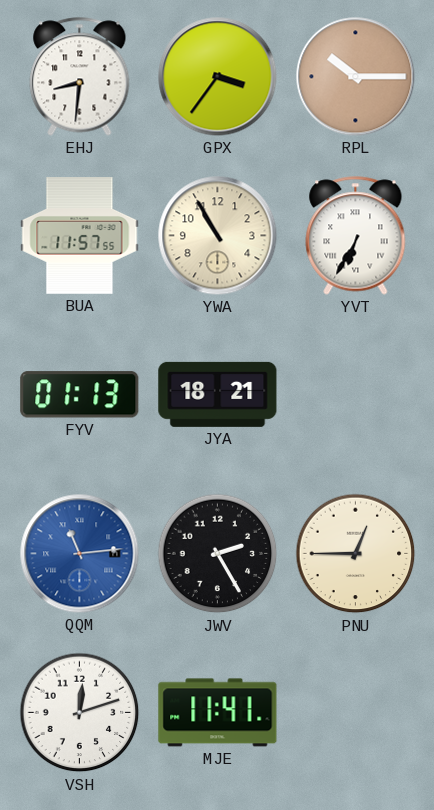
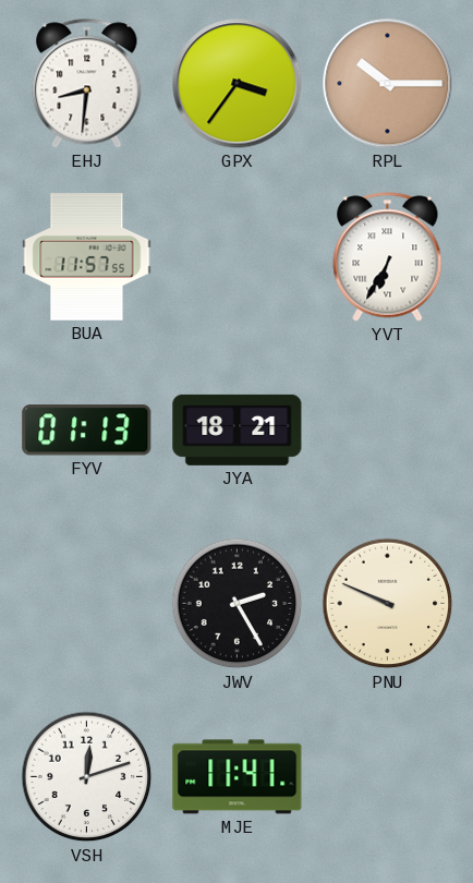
YWA: 10:55 -> none
QQM: 11:14 -> none
PNU: 12:45 -> 9:49
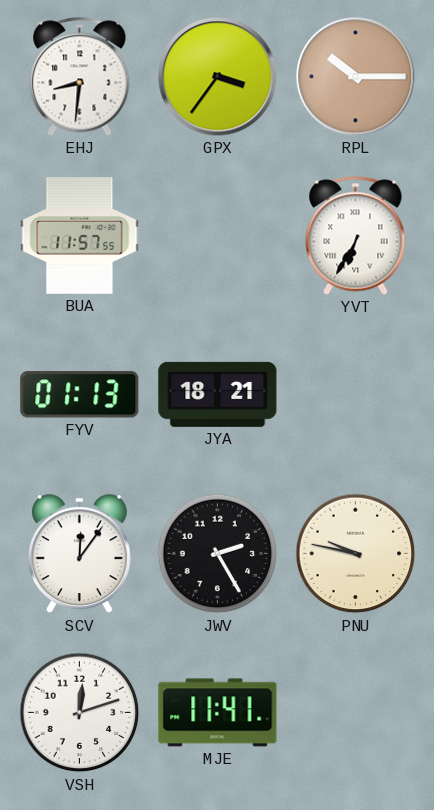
SCV: none -> 12:06
PNU: 9:49 -> 9:47
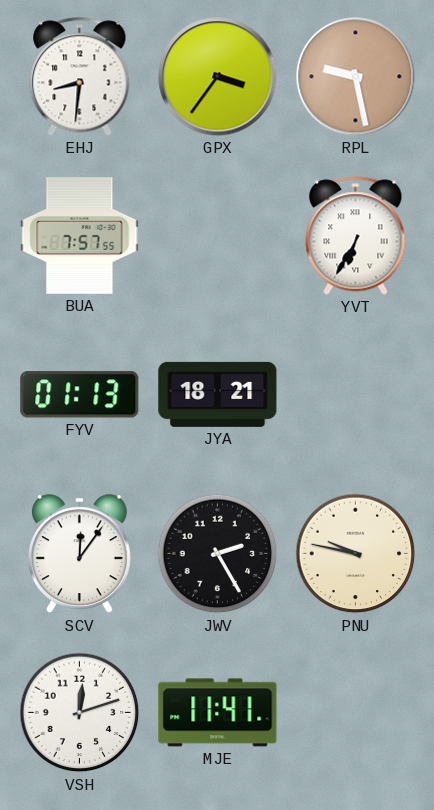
RPL: 10:15 -> 9:28
BUA: 11:57 -> 7:57
